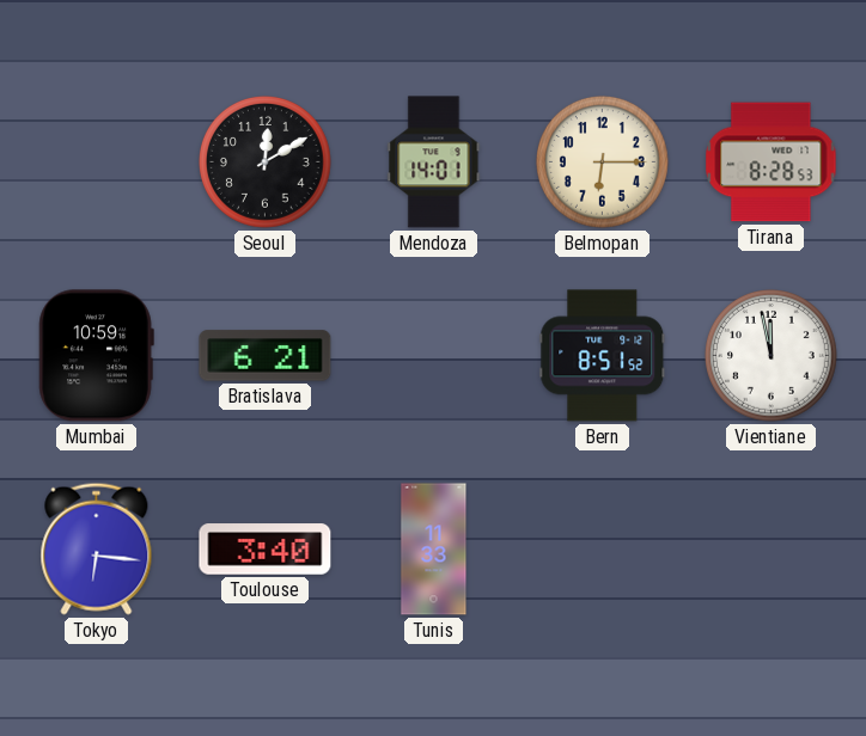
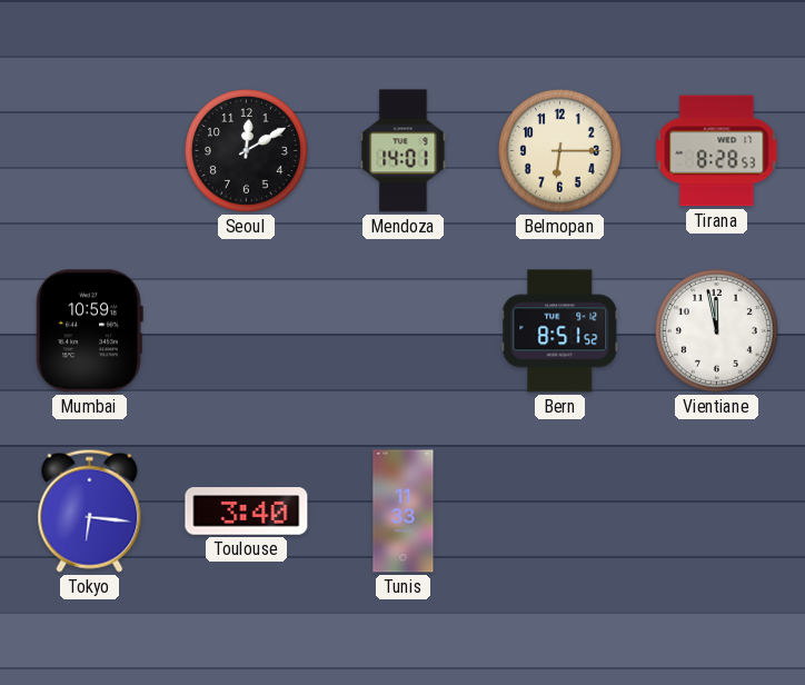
Bratislava: 6:21 -> none
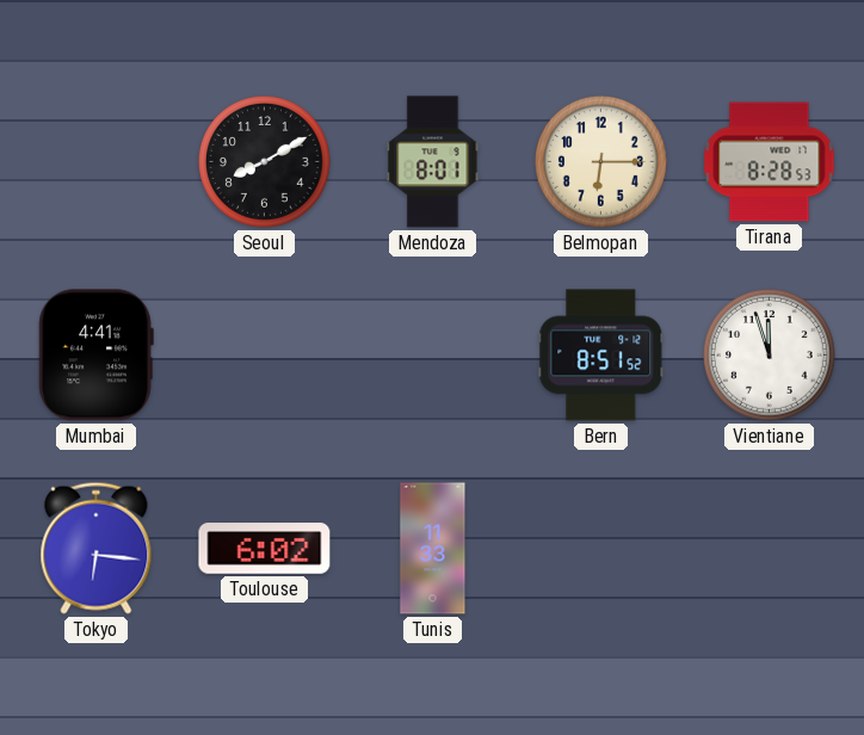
Seoul: 12:10 -> 8:10
Mendoza: 14:01 -> 8:01
Mumbai: 10:59 -> 4:41
Vientiane: 11:58 -> 11:57
Toulouse: 3:40 -> 6:02
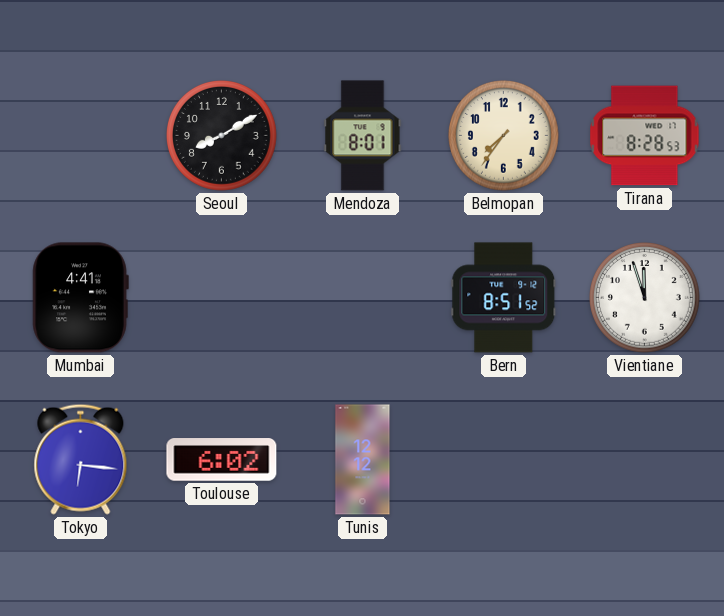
Belmopan: 6:15 -> 7:36
Tunis: 11:33 -> 12:12
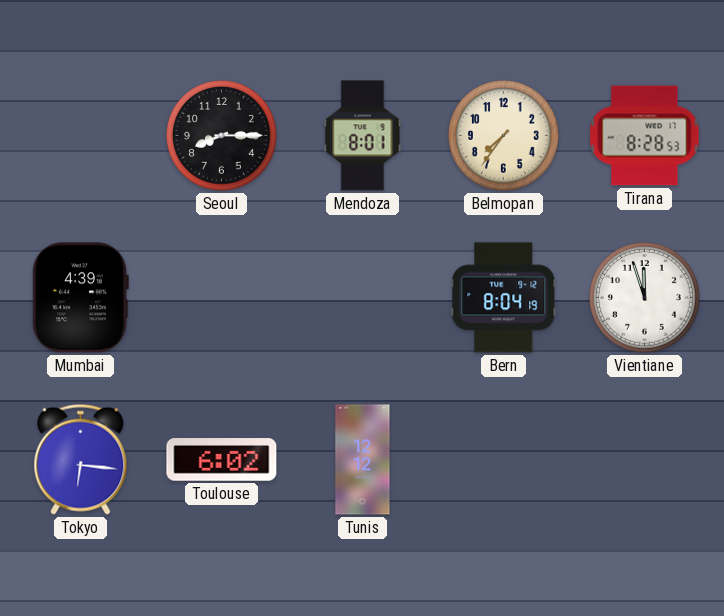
Seoul: 8:10 -> 8:15
Mumbai: 4:41 -> 4:39
Bern: 8:51 -> 8:04
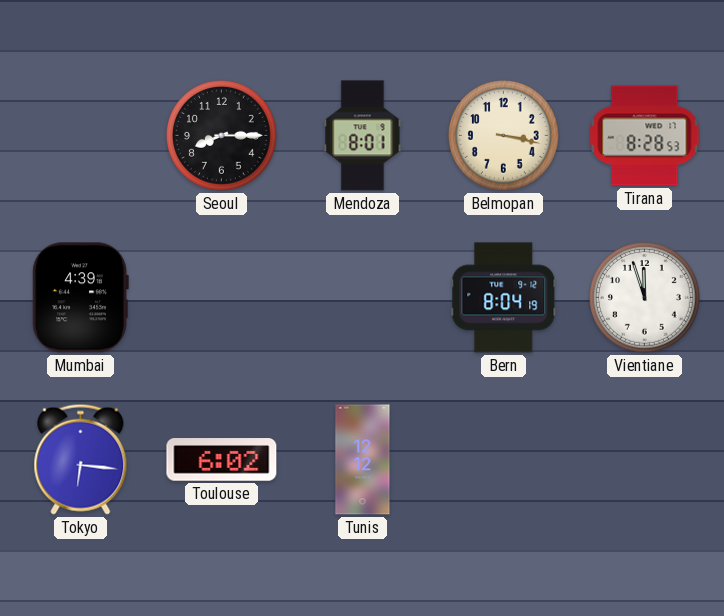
Belmopan: 7:36 -> 3:17
